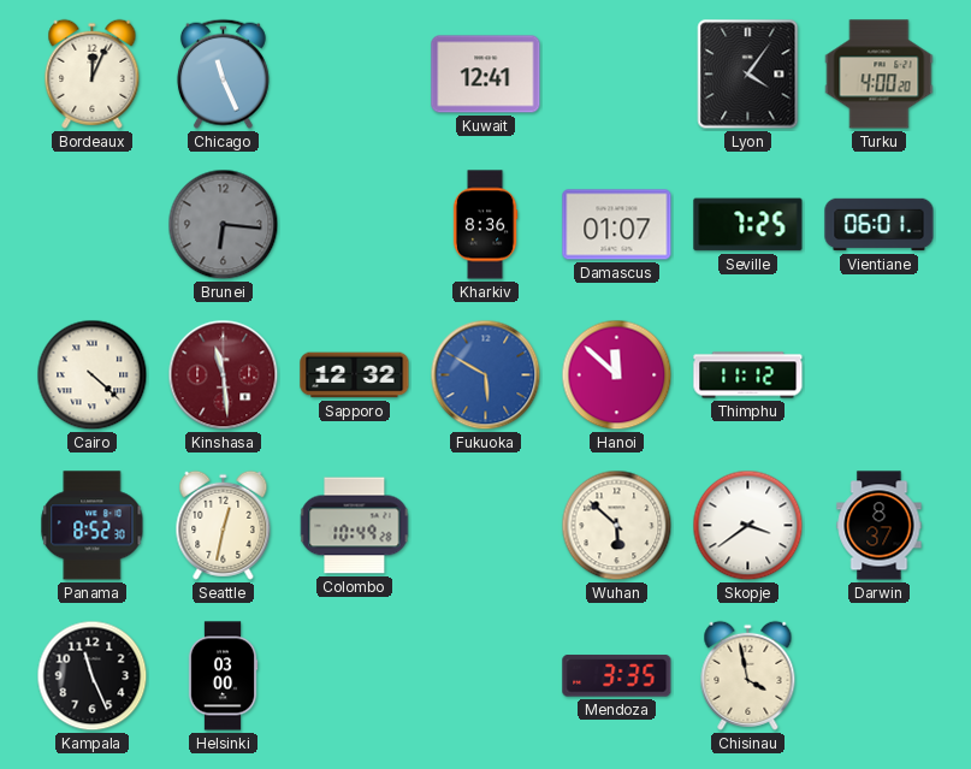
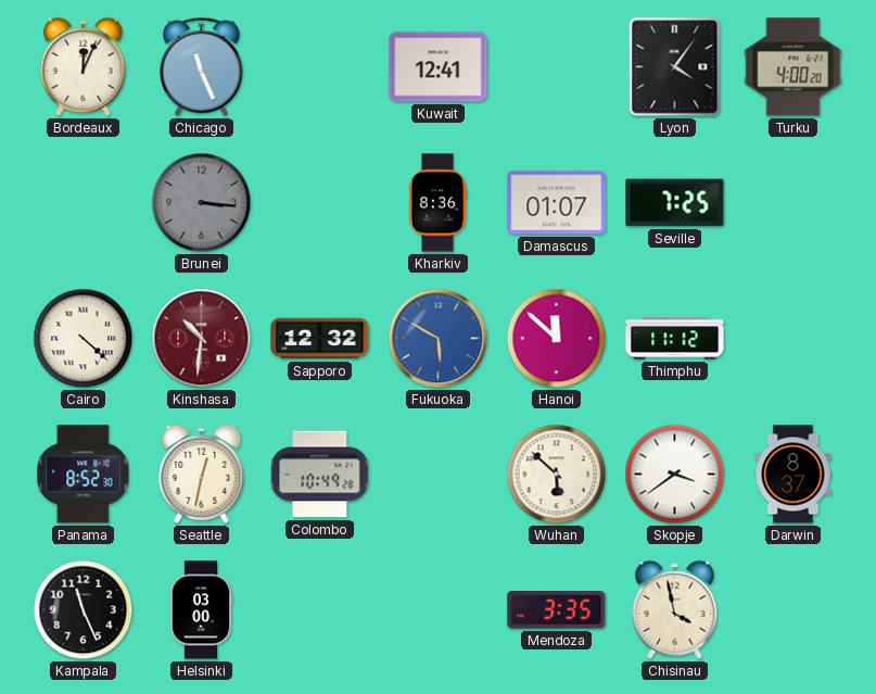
Brunei: 6:16 -> 3:16
Vientiane: 06:01 -> none
Kinshasa: 11:29 -> 10:31
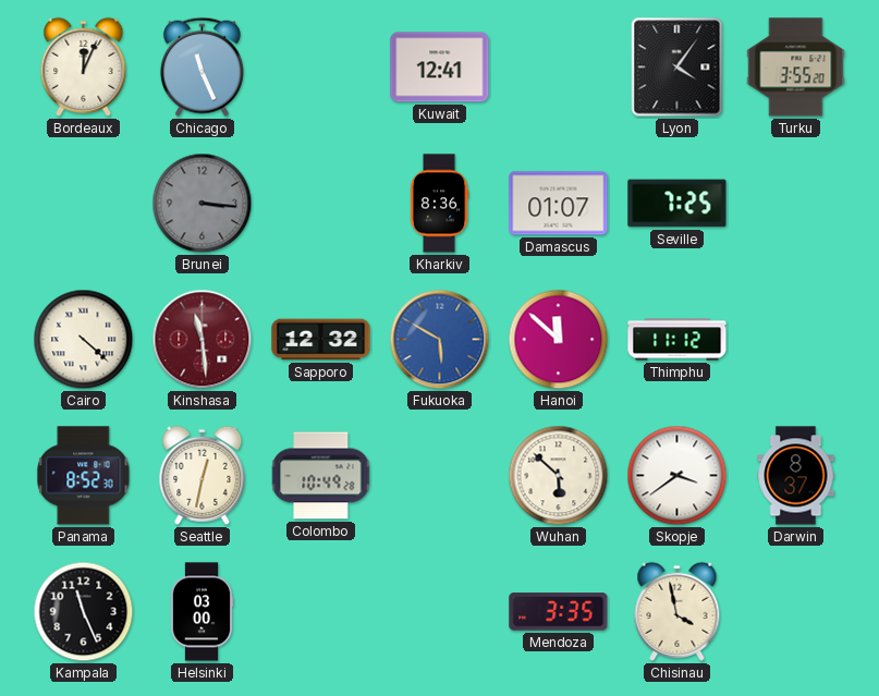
Turku: 4:00 -> 3:55
Kinshasa: 10:31 -> 11:29
